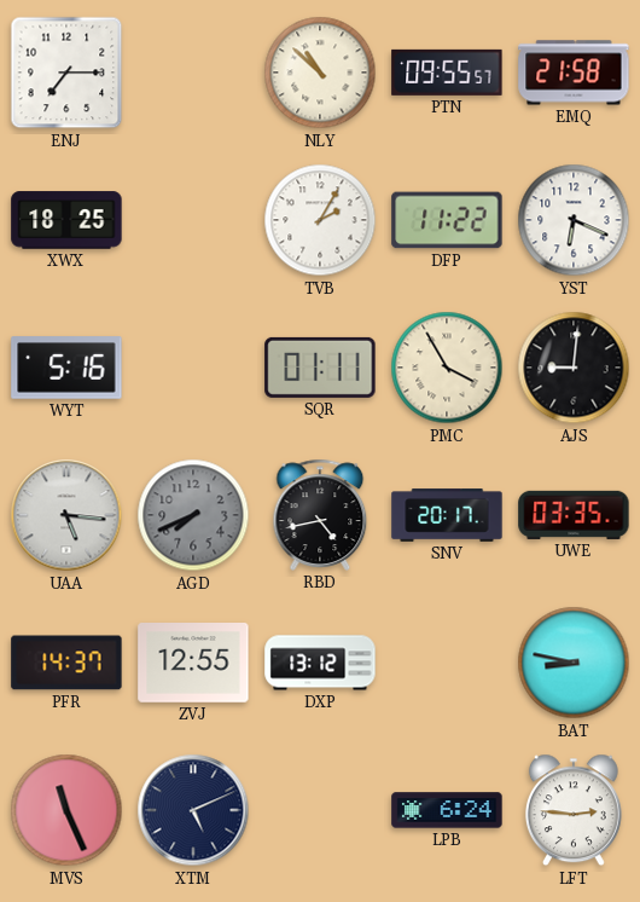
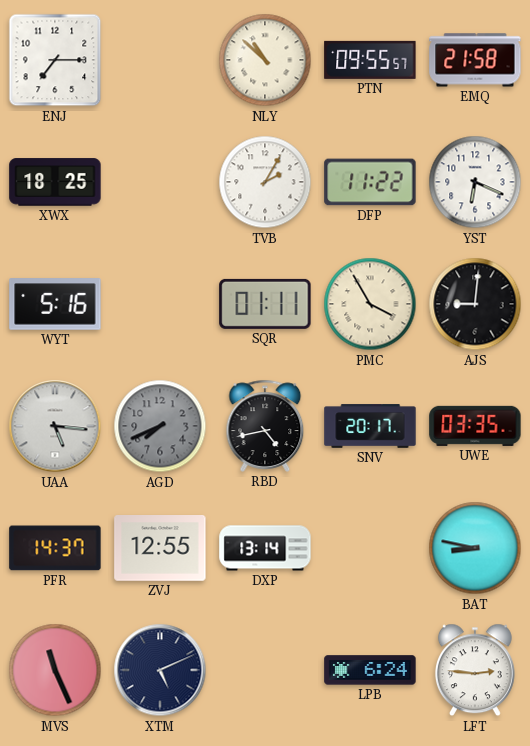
DXP: 13:12 -> 13:14
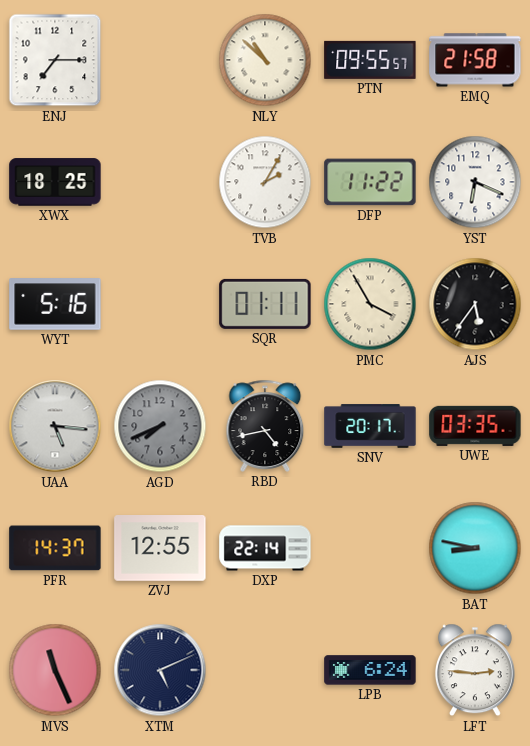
AJS: 9:01 -> 5:36
DXP: 13:14 -> 22:14
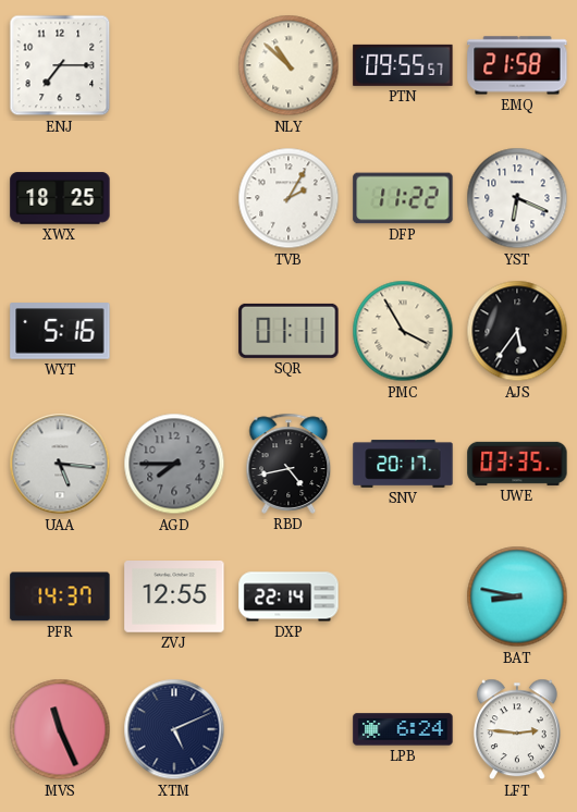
AGD: 7:41 -> 7:45
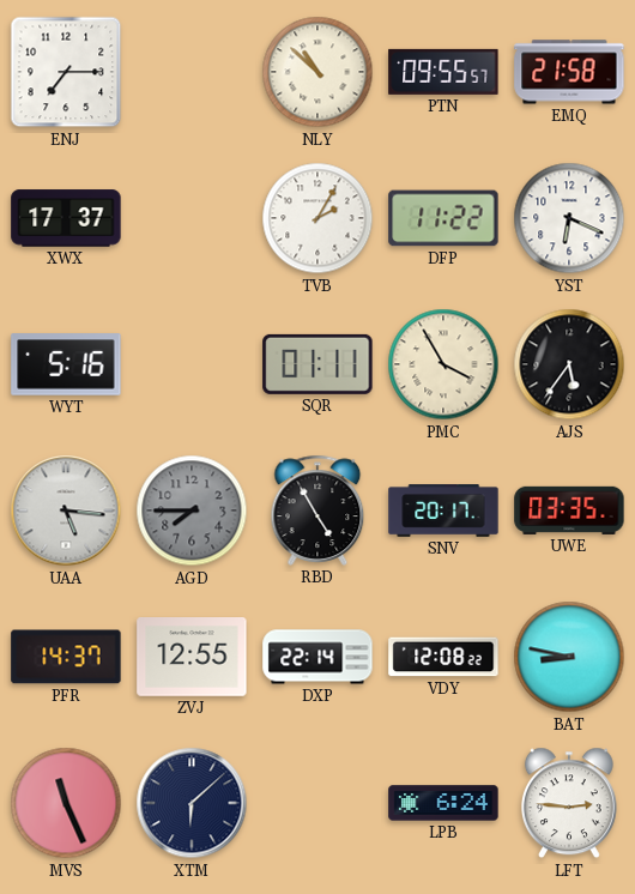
XWX: 18:25 -> 17:37
RBD: 4:43 -> 4:55
VDY: none -> 12:08
XTM: 5:11 -> 6:08
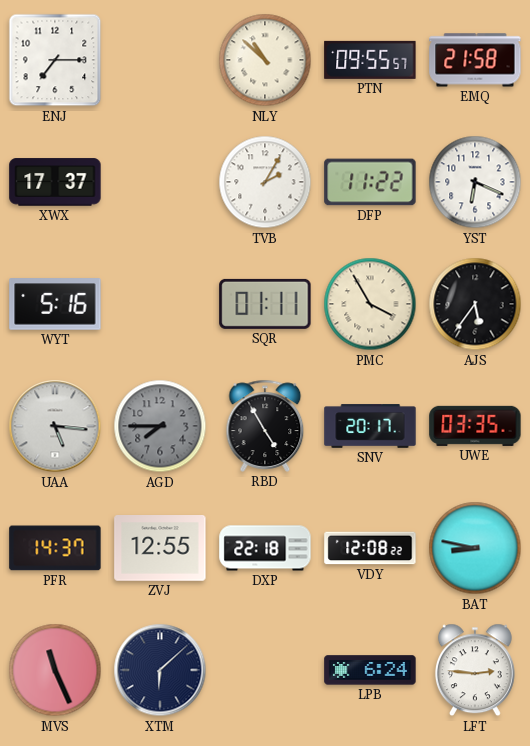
DXP: 22:14 -> 22:18
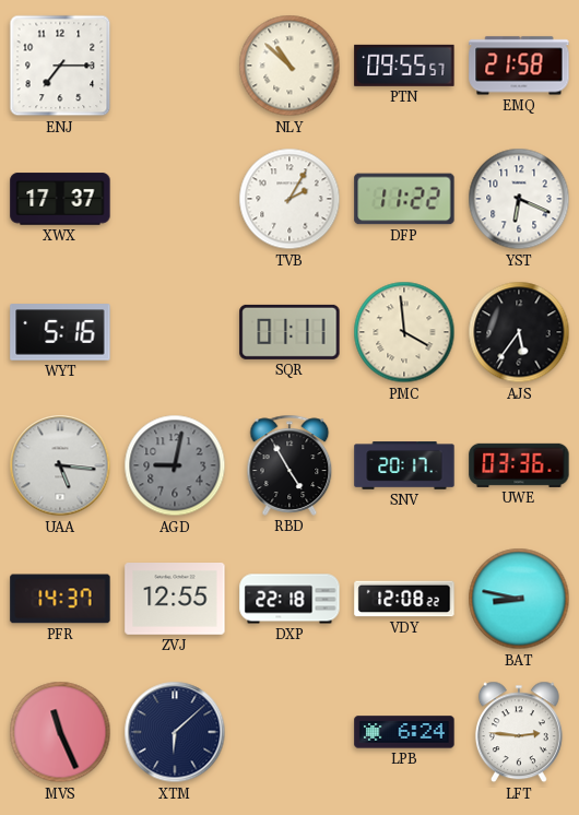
PMC: 3:55 -> 3:59
AGD: 7:45 -> 9:02
UWE: 03:35 -> 03:36
